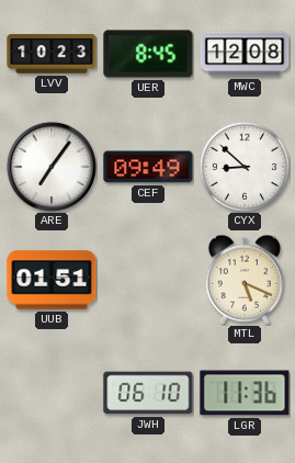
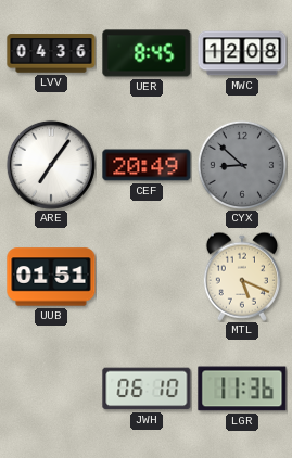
LVV: 10:23 -> 04:36
CEF: 09:49 -> 20:49
CYX dial: white -> grey
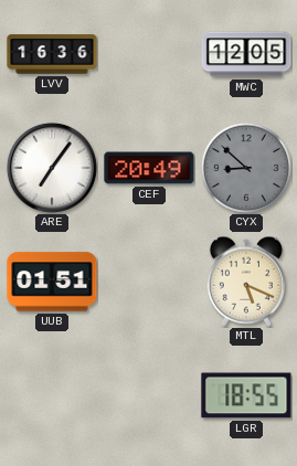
LVV: 04:36 -> 16:36
UER: 8:45 -> none
MWC: 12:08 -> 12:05
JWH: 06:10 -> none
LGR: 11:36 -> 18:55
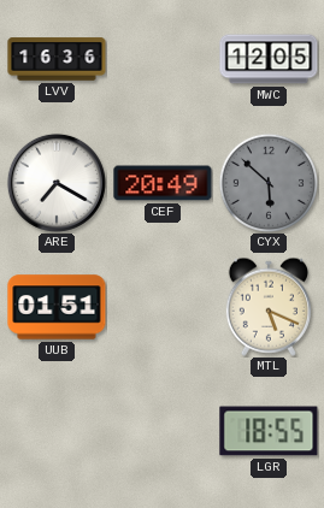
ARE: 7:06 -> 7:20
CYX: 8:52 -> 5:52
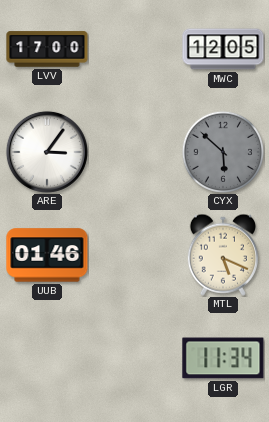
LVV: 16:36 -> 17:00
ARE: 7:20 -> 3:06
CEF: 20:49 -> none
UUB: 01:51 -> 01:46
LGR: 18:55 -> 11:34
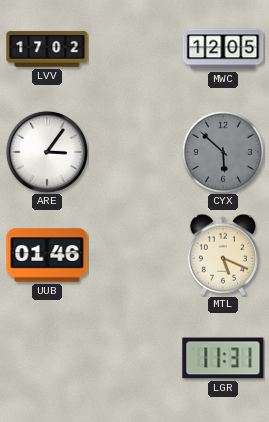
LVV: 17:00 -> 17:02
LGR: 11:34 -> 11:31
